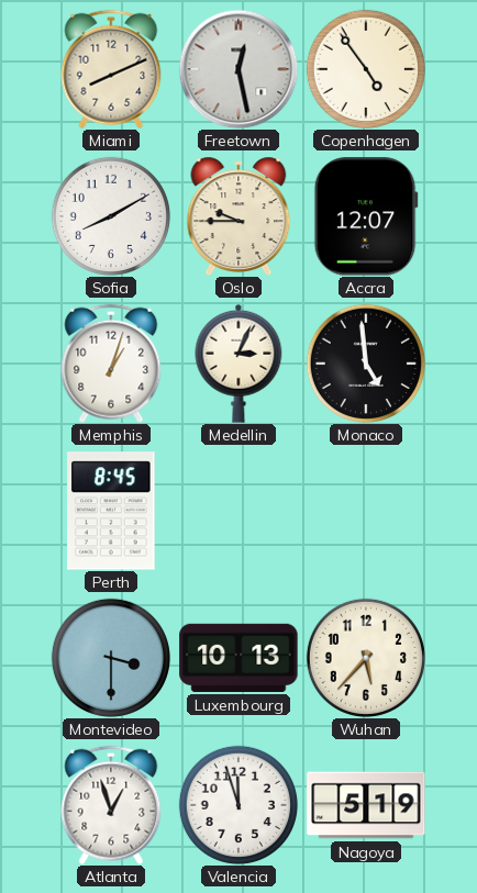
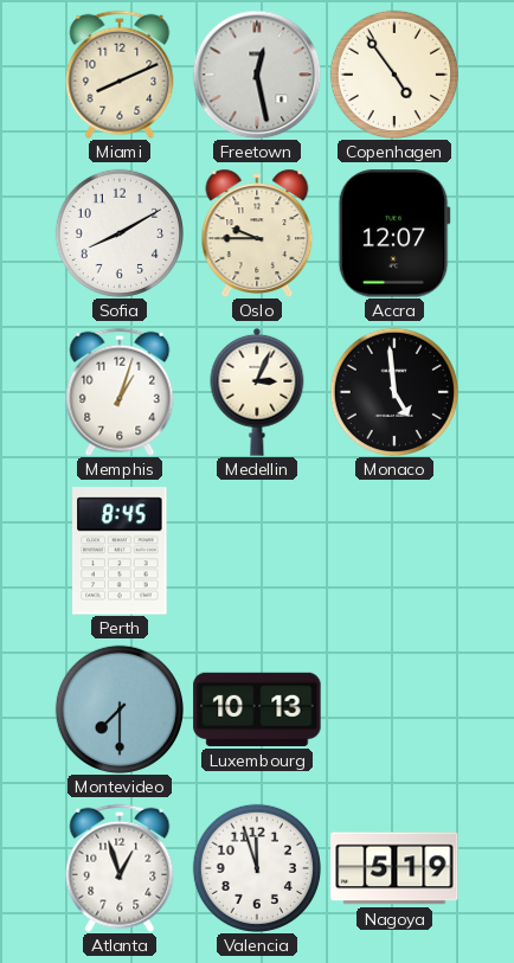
Montevideo: 3:30 -> 7:30
Wuhan: 5:37 -> none
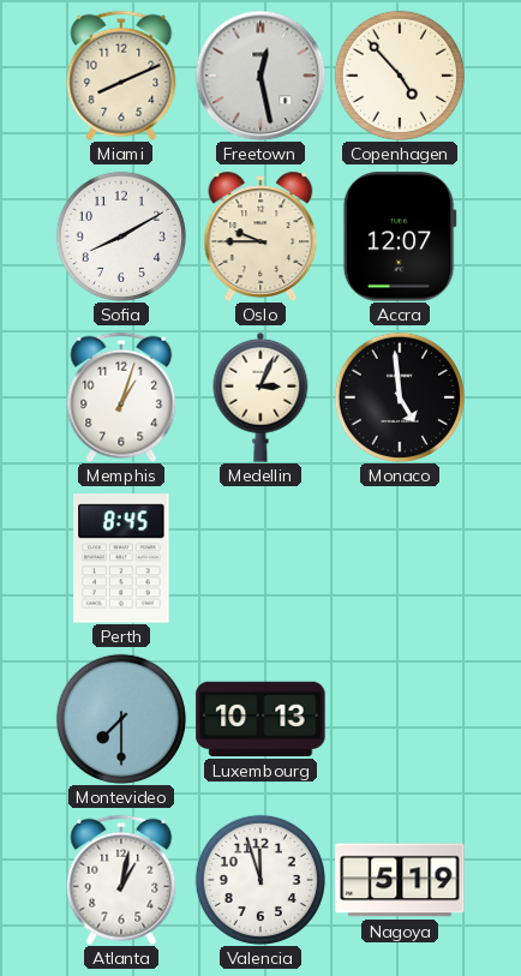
Copenhagen: 4:54 -> 4:53
Atlanta: 12:57 -> 1:02
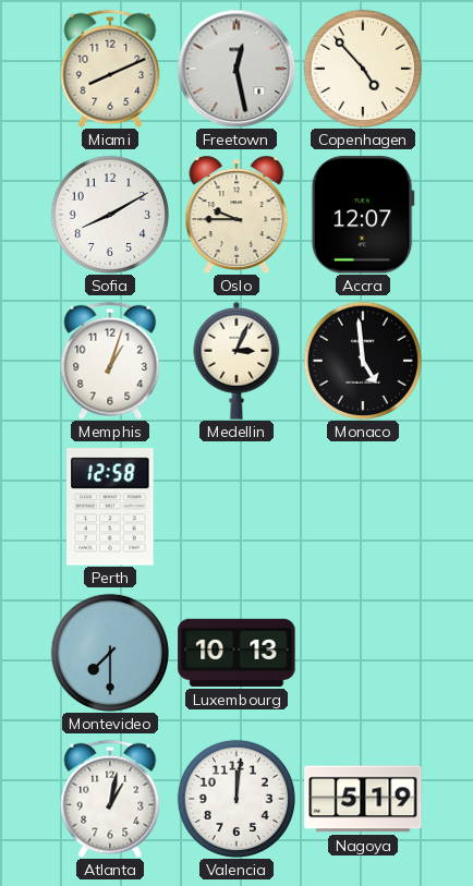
Perth: 8:45 -> 12:58
Valencia: 11:57 -> 12:01
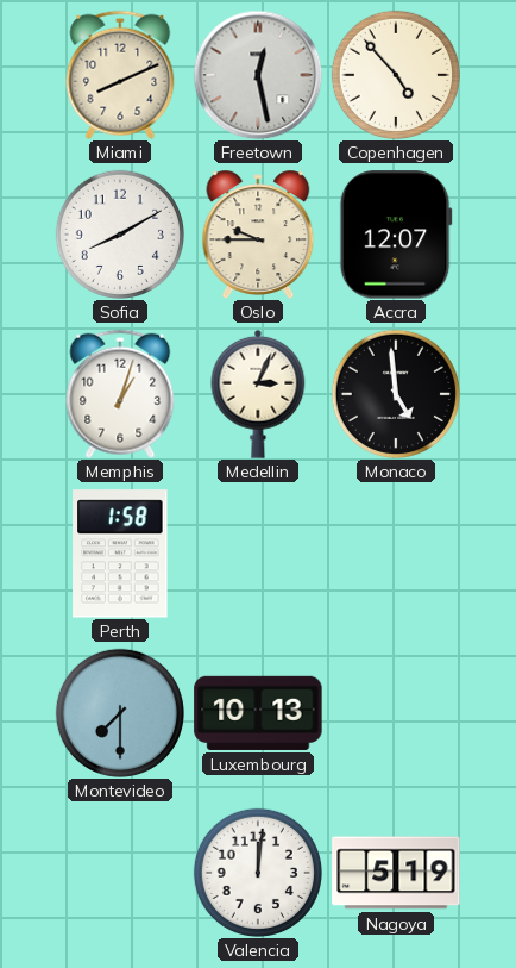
Perth: 12:58 -> 1:58
Atlanta: 1:02 -> none
